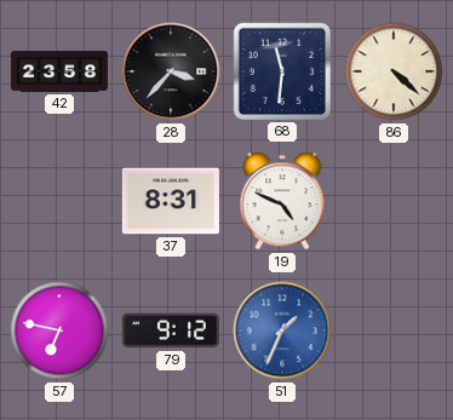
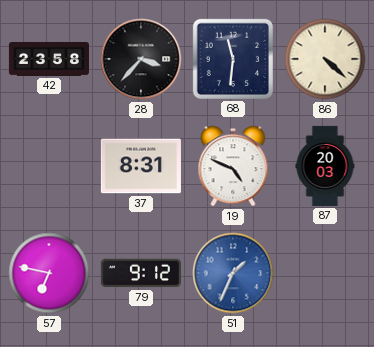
87: none -> 20:03
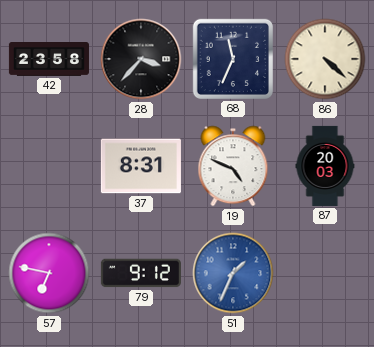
68: 11:31 -> 11:34
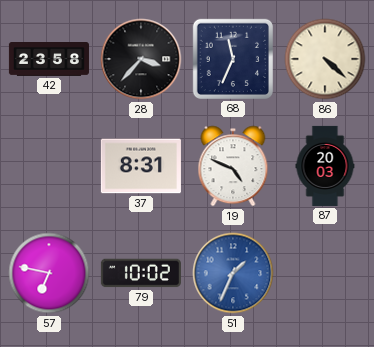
79: 9:12 -> 10:02
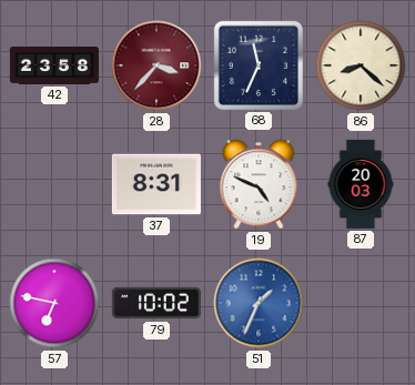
28 dial: black -> burgundy
86: 4:22 -> 8:22
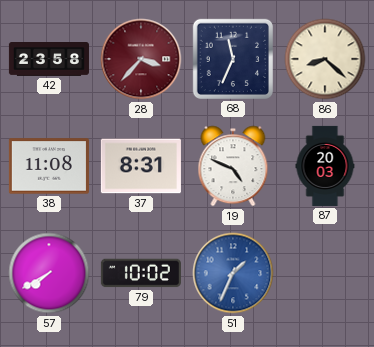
38: none -> 11:08
57: 6:47 -> 7:40
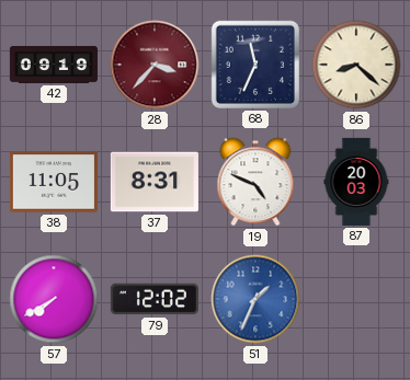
42: 23:58 -> 09:19
38: 11:08 -> 11:05
79: 10:02 -> 12:02
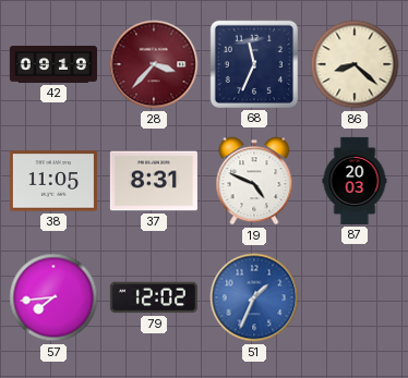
57: 7:40 -> 7:44
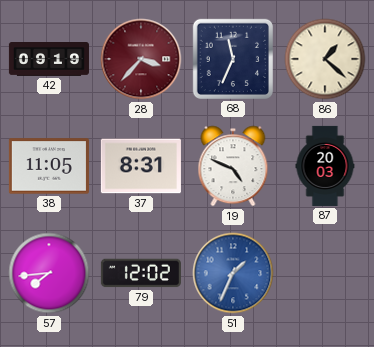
86: 8:22 -> 1:22
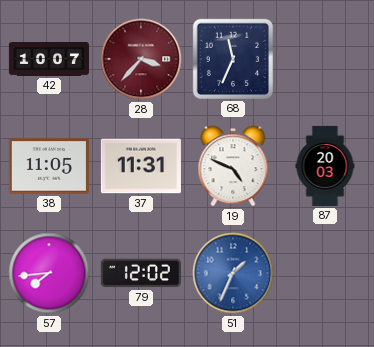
42: 09:19 -> 10:07
86: 1:22 -> none
37: 8:31 -> 11:31
